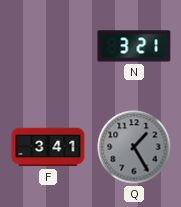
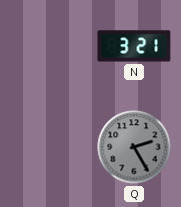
F: 3:41 -> none
Q: 1:25 -> 2:25
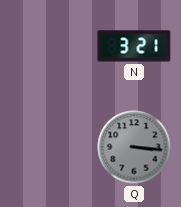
Q: 2:25 -> 3:16
